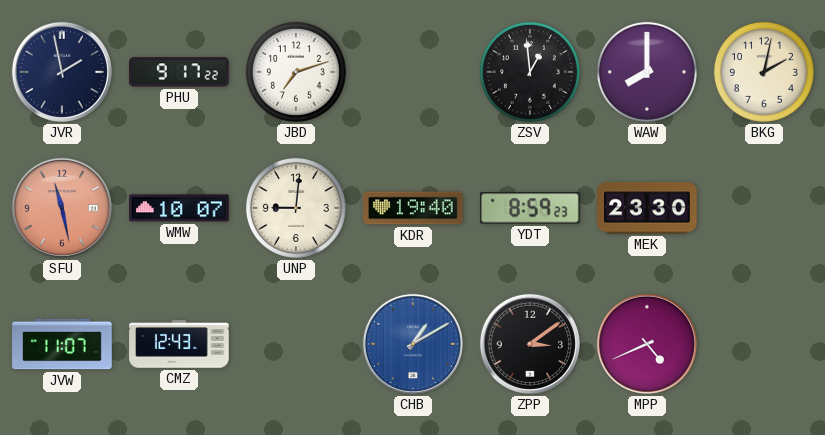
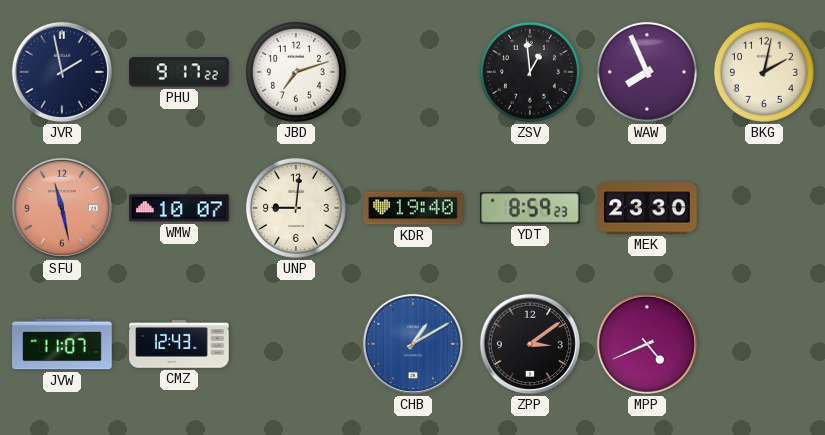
WAW: 8:00 -> 7:56
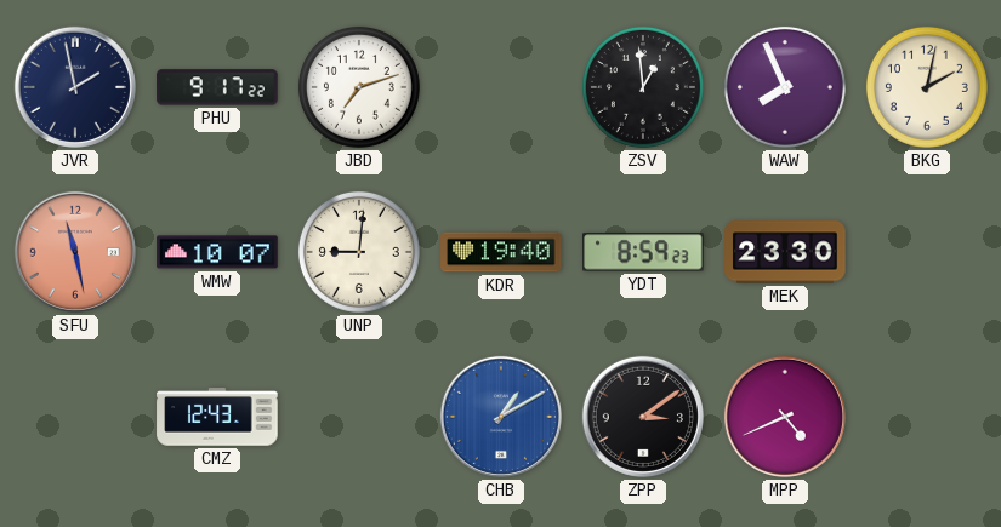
JVW: 11:07 -> none
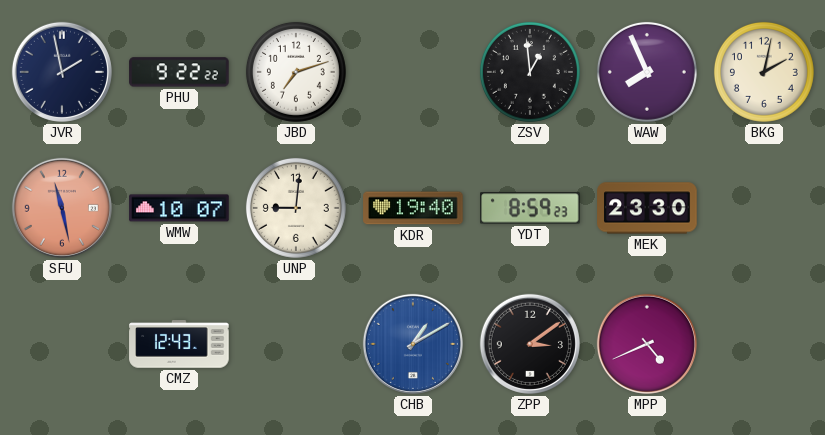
PHU: 9:17 -> 9:22
